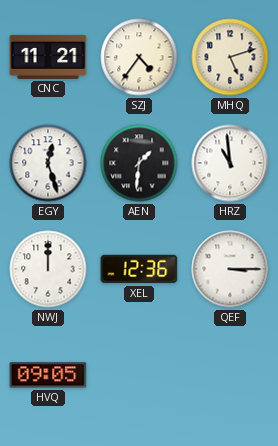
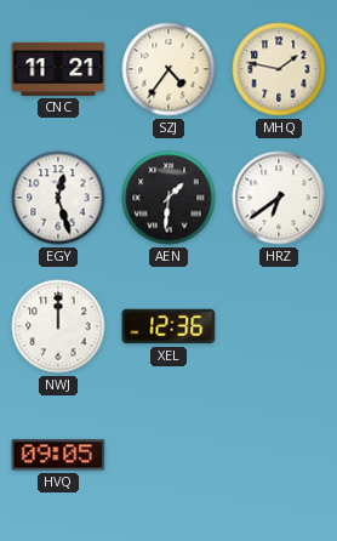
MHQ: 5:12 -> 1:47
HRZ: 10:59 -> 6:39
QEF: 3:15 -> none
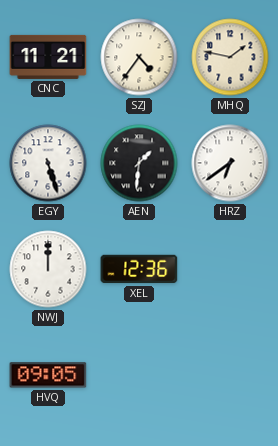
EGY: 12:27 -> 5:27
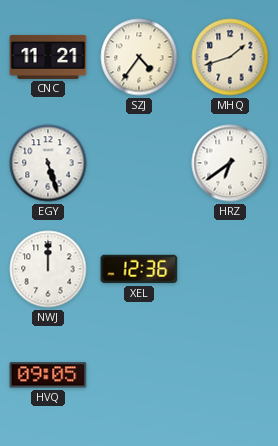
MHQ: 1:47 -> 1:42
AEN: 1:31 -> none
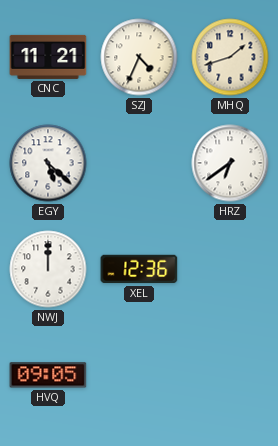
SZJ: 4:36 -> 4:34
EGY: 5:27 -> 5:22
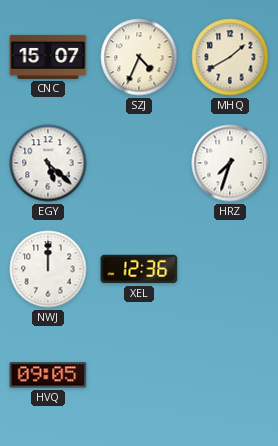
CNC: 11:21 -> 15:07
MHQ: 1:42 -> 1:40
HRZ: 6:39 -> 7:33
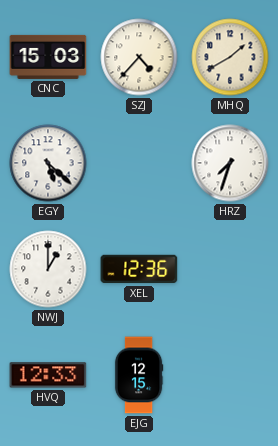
CNC: 15:07 -> 15:03
SZJ: 4:34 -> 4:37
NWJ: 12:00 -> 1:00
HVQ: 09:05 -> 12:33
EJG: none -> 12:15
